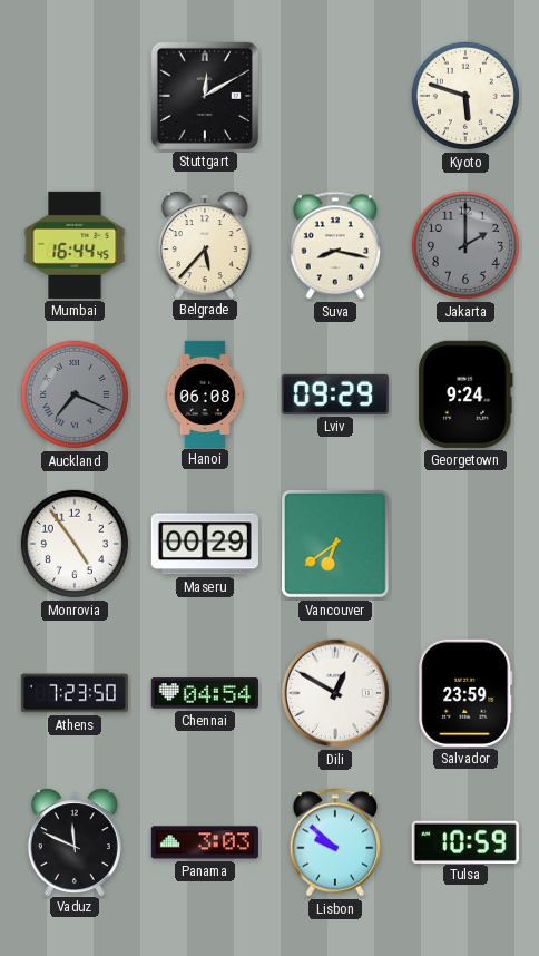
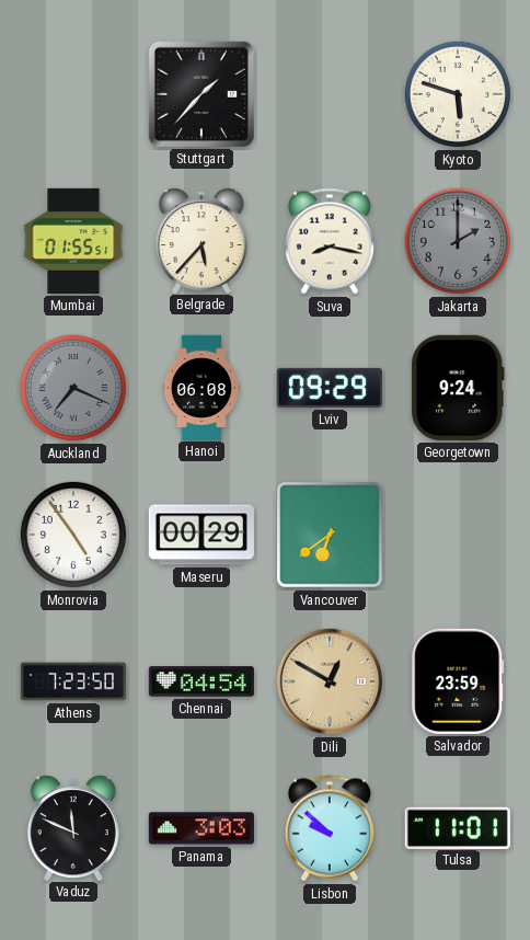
Stuttgart: 12:10 -> 1:37
Mumbai: 16:44 -> 01:55
Dili dial: white -> champagne
Tulsa: 10:59 -> 11:01
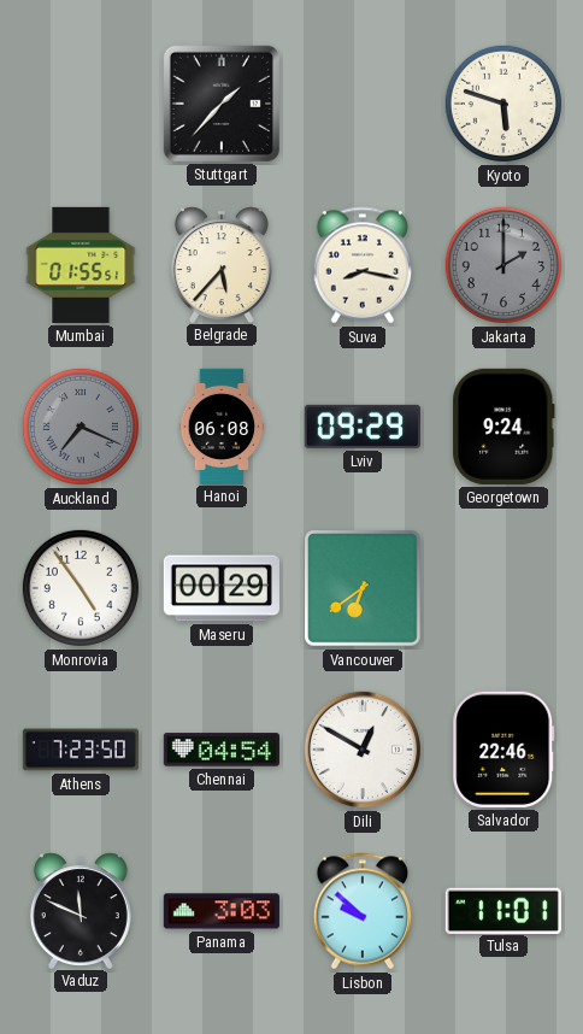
Dili dial: champagne -> white
Salvador: 23:59 -> 22:46
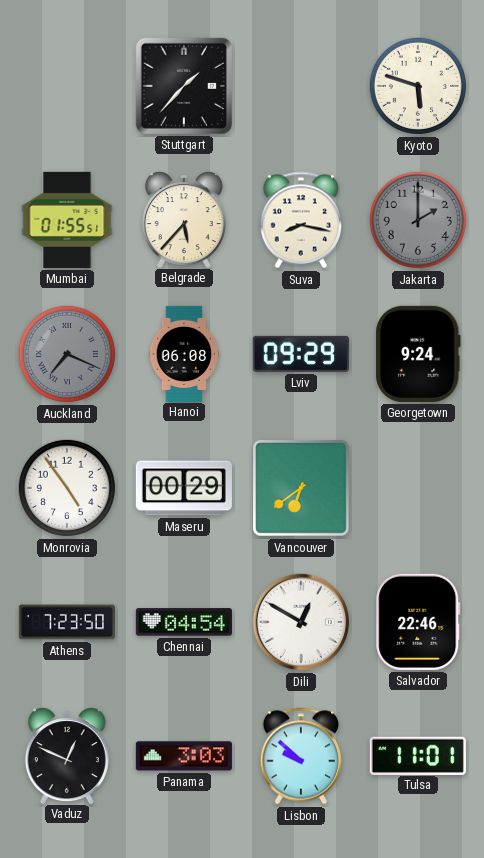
Vaduz: 11:49 -> 12:49
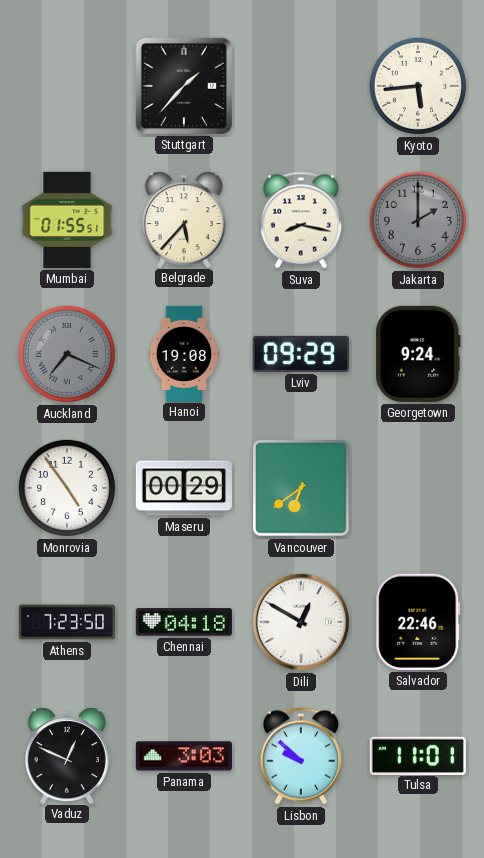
Kyoto: 5:48 -> 5:44
Hanoi: 06:08 -> 19:08
Chennai: 04:54 -> 04:18
